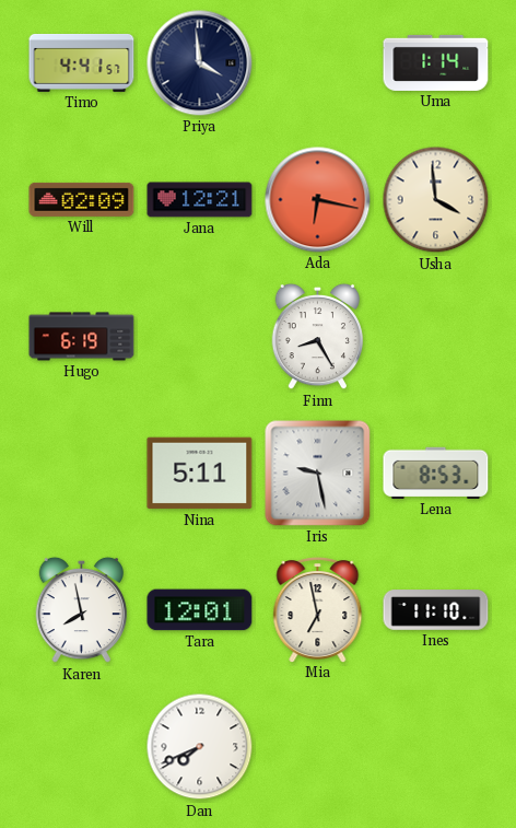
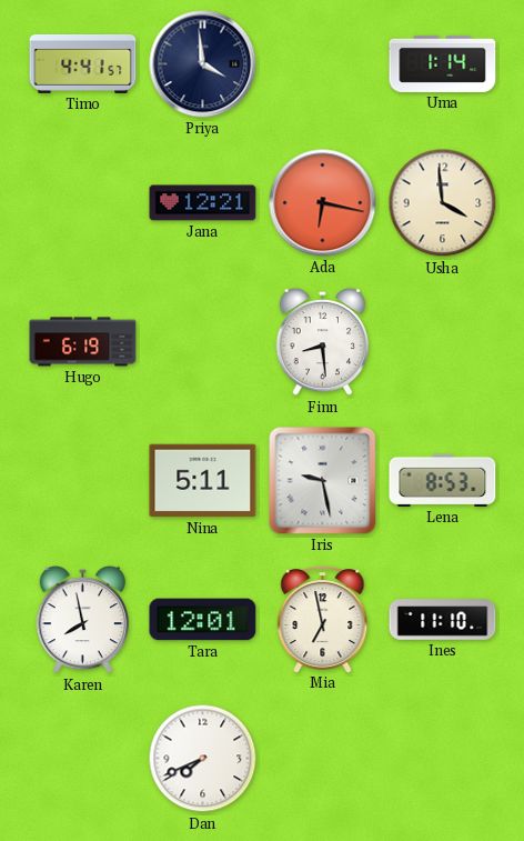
Will: 02:09 -> none
Finn: 8:25 -> 8:29
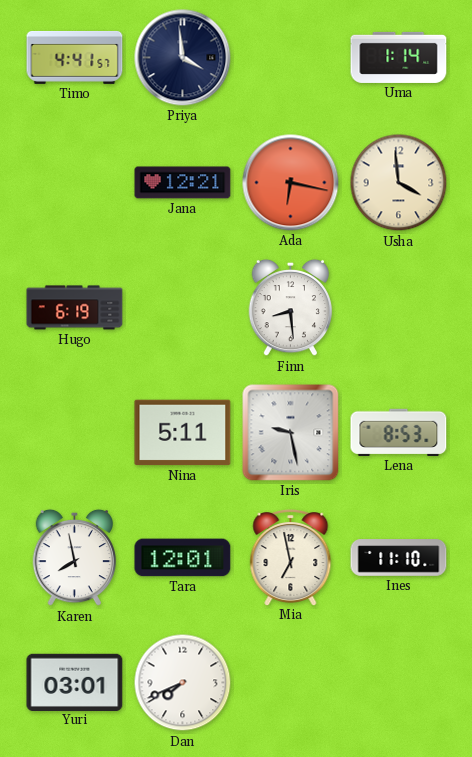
Yuri: none -> 03:01
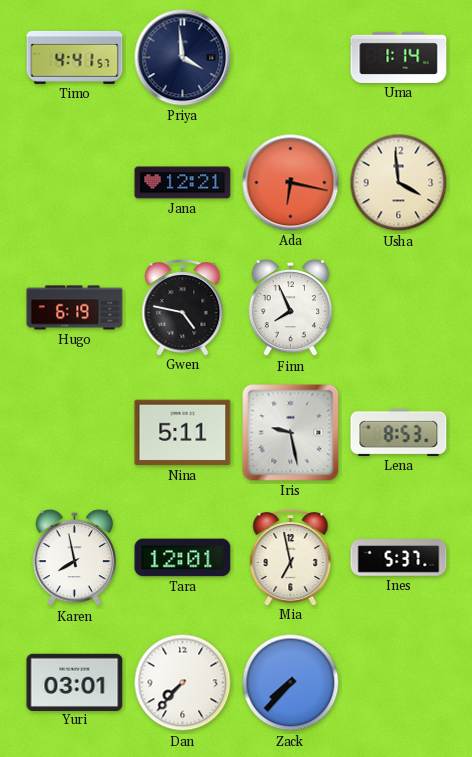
Gwen: none -> 4:47
Finn: 8:29 -> 7:56
Ines: 11:10 -> 5:37
Dan: 7:41 -> 7:37
Zack: none -> 7:37
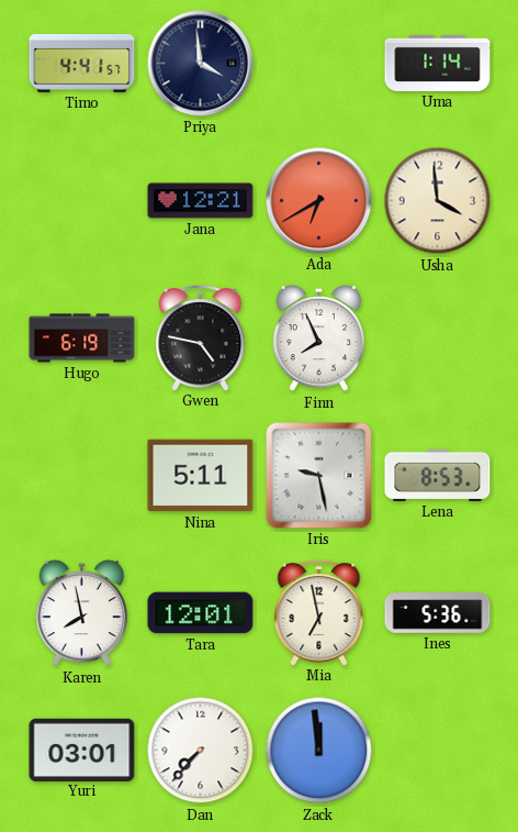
Ada: 6:17 -> 6:40
Ines: 5:37 -> 5:36
Zack: 7:37 -> 11:59
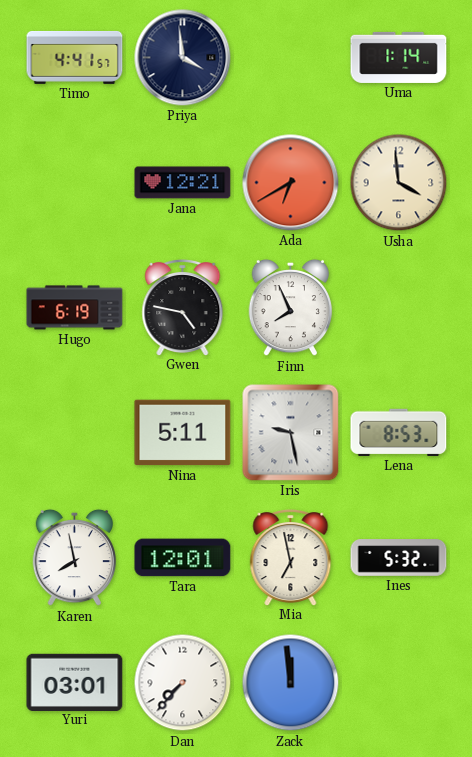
Ines: 5:36 -> 5:32
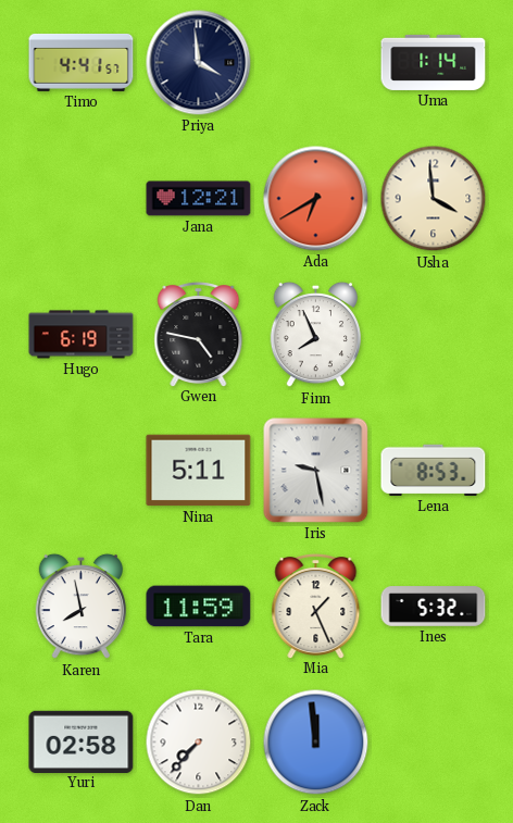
Tara: 12:01 -> 11:59
Mia: 6:58 -> 1:26
Yuri: 03:01 -> 02:58
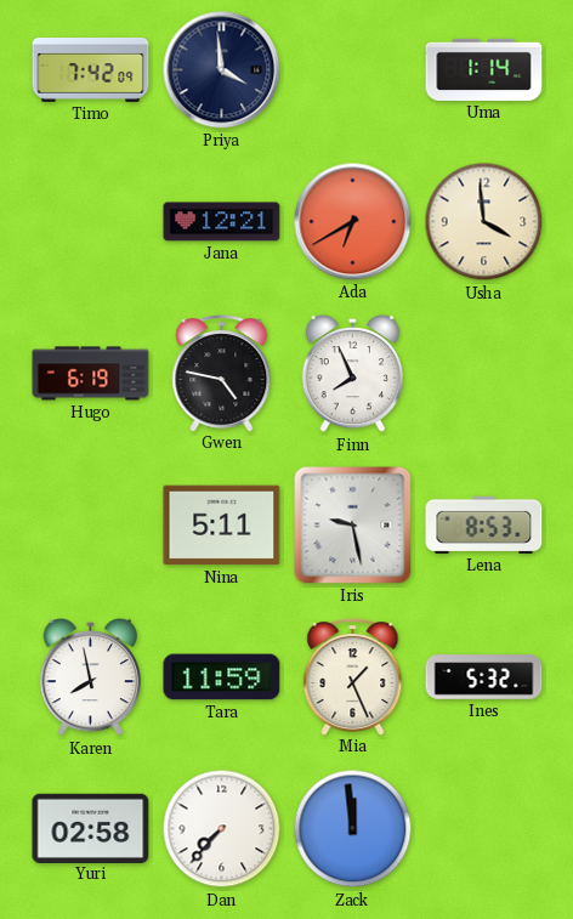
Timo: 4:41 -> 7:42
